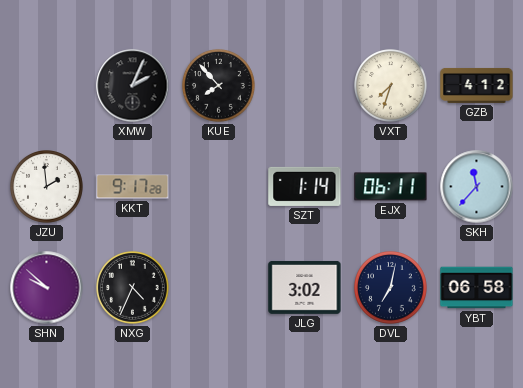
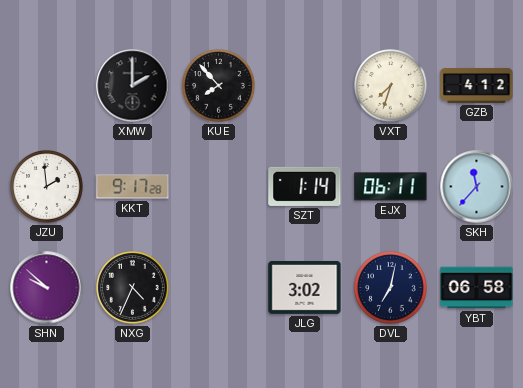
XMW: 2:04 -> 2:00
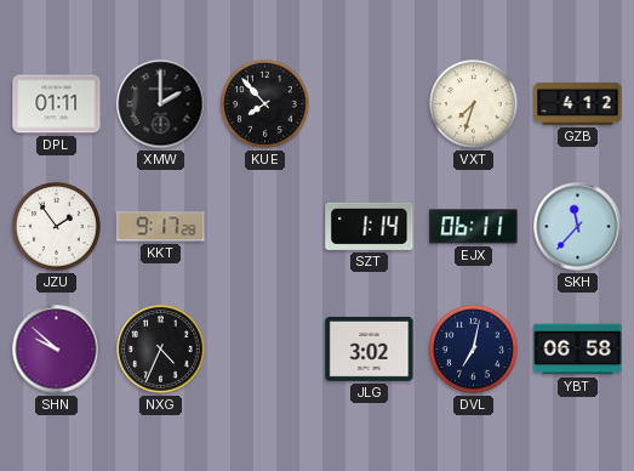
DPL: none -> 01:11
JZU: 1:59 -> 1:54
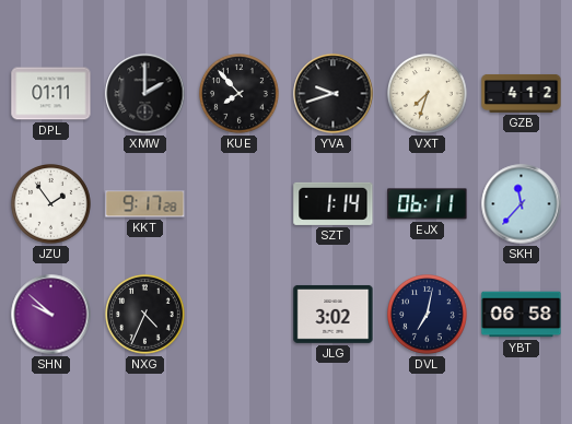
YVA: none -> 9:42
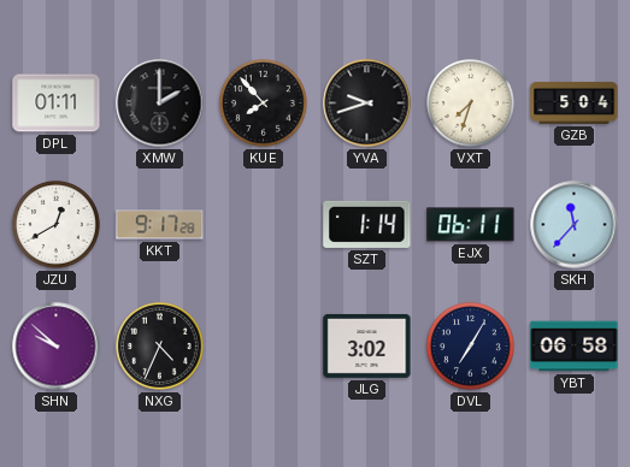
GZB: 4:12 -> 5:04
JZU: 1:54 -> 12:40
DVL: 7:02 -> 7:05
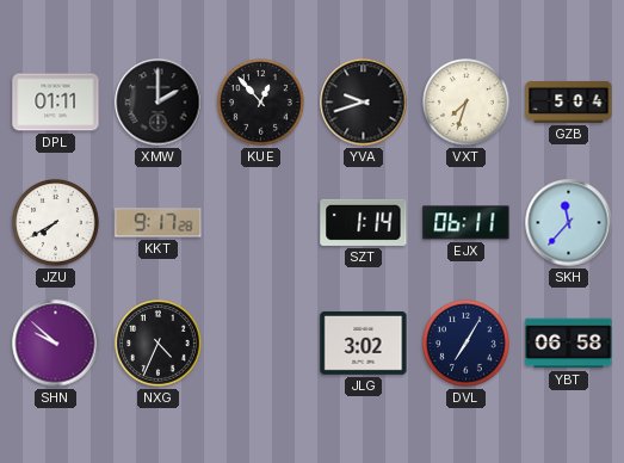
KUE: 7:53 -> 12:53
JZU: 12:40 -> 7:40
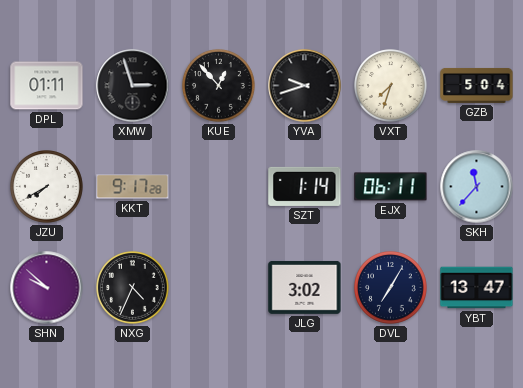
XMW: 2:00 -> 2:57
YBT: 06:58 -> 13:47
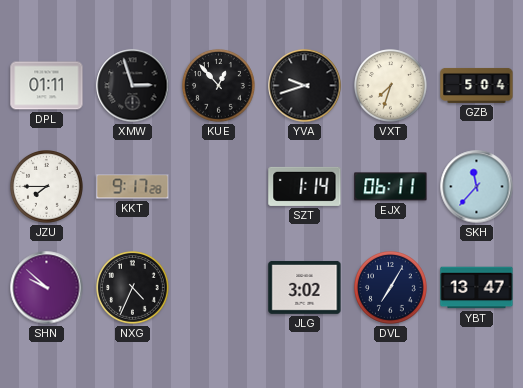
JZU: 7:40 -> 7:45
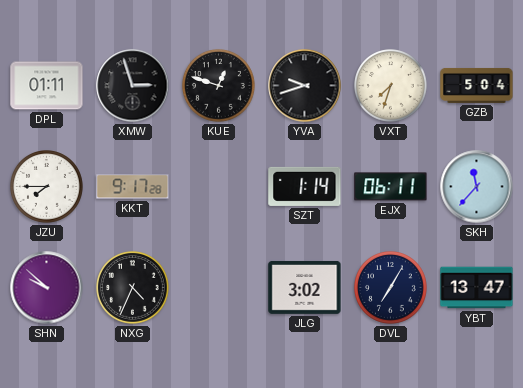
KUE: 12:53 -> 12:48
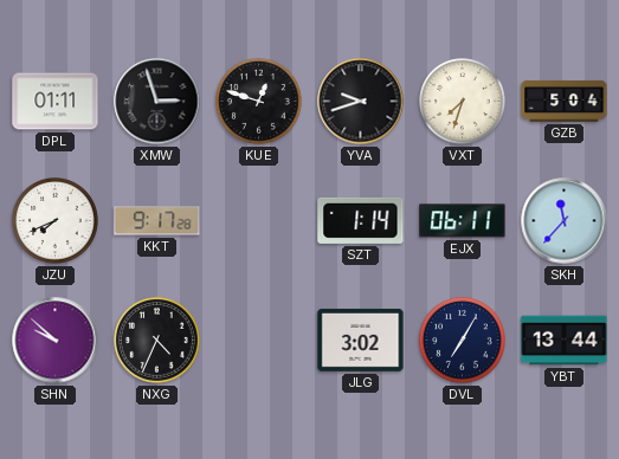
JZU: 7:45 -> 7:41
YBT: 13:47 -> 13:44
